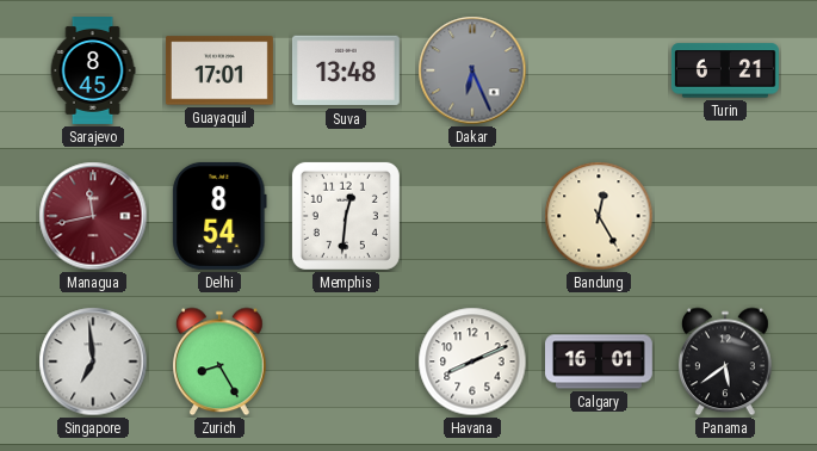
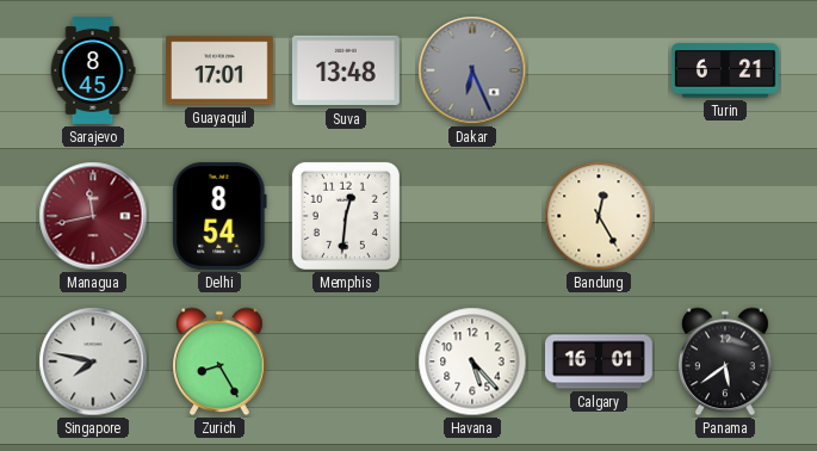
Singapore: 6:59 -> 7:47
Havana: 8:11 -> 5:23
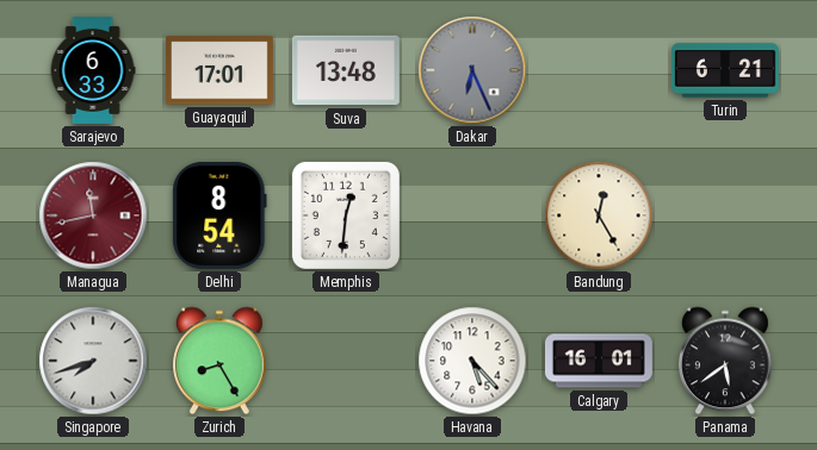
Sarajevo: 8:45 -> 6:33
Singapore: 7:47 -> 7:42
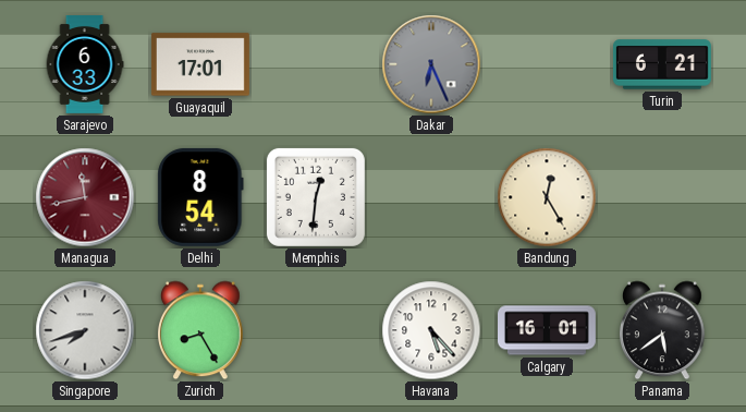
Suva: 13:48 -> none
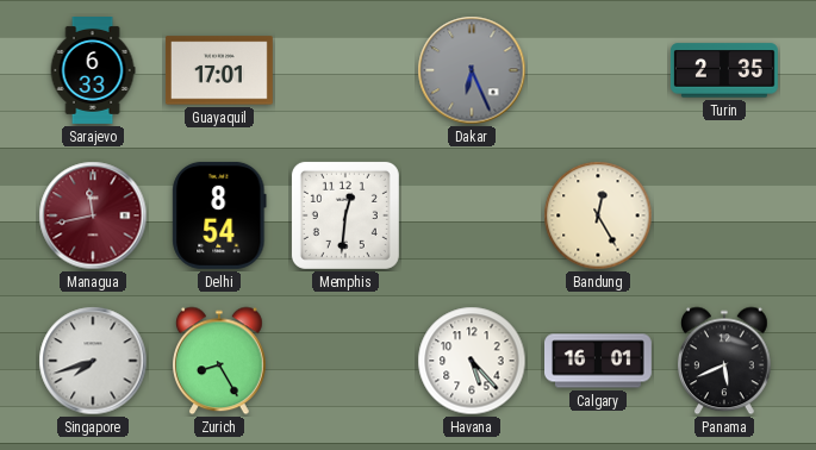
Turin: 6:21 -> 2:35
Panama: 5:39 -> 5:41
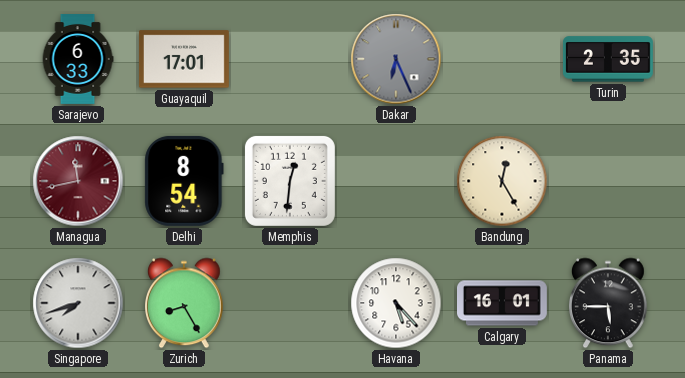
Panama: 5:41 -> 5:45
